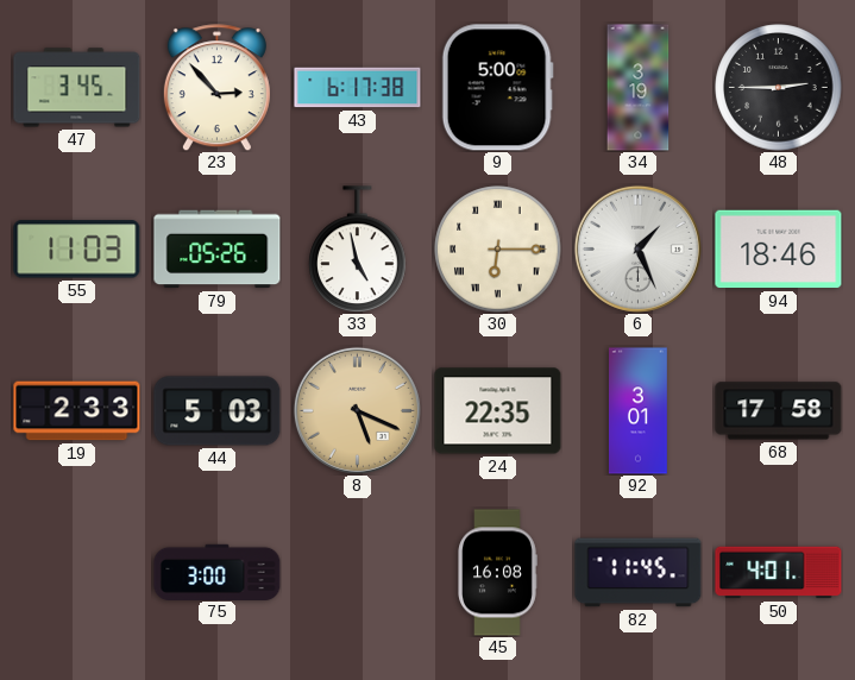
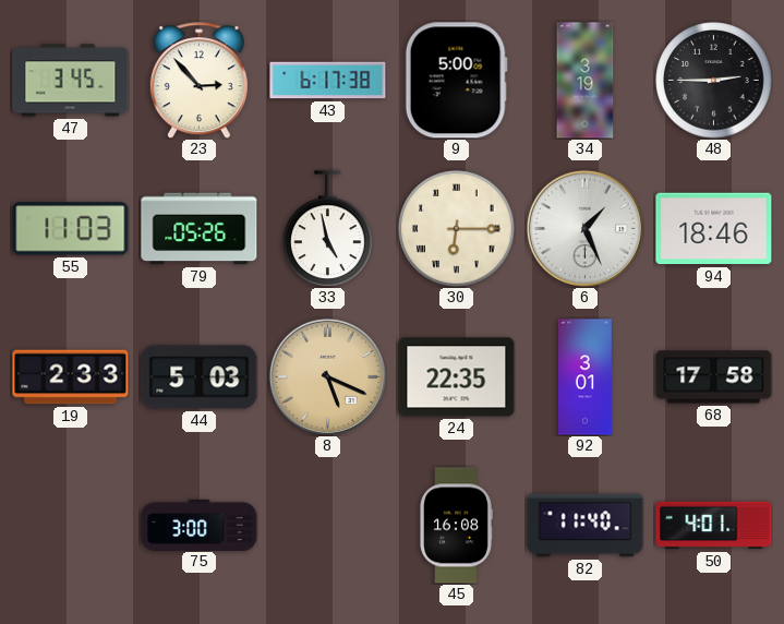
82: 11:45 -> 11:40
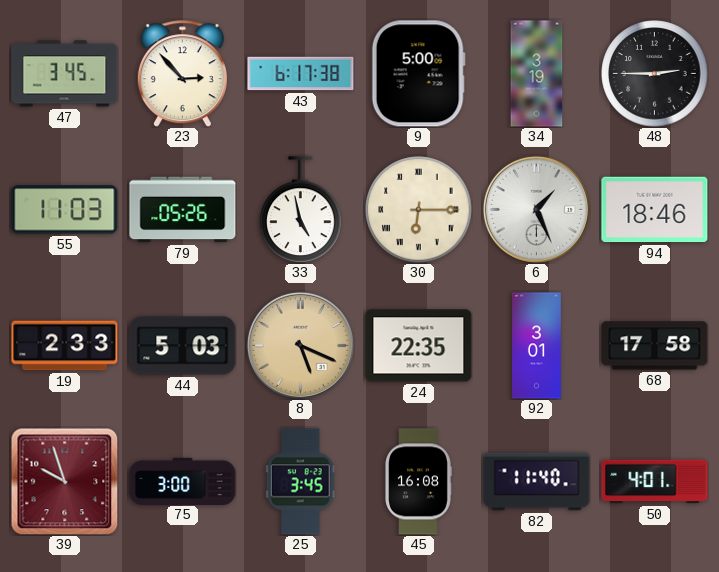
39: none -> 9:57
25: none -> 3:45
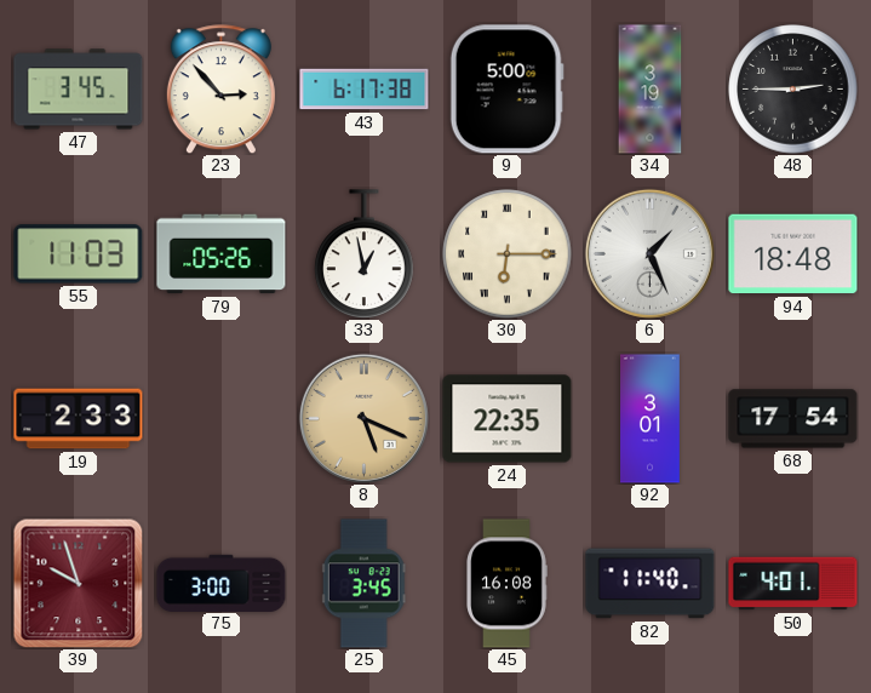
33: 4:58 -> 12:58
94: 18:46 -> 18:48
44: 5:03 -> none
68: 17:58 -> 17:54
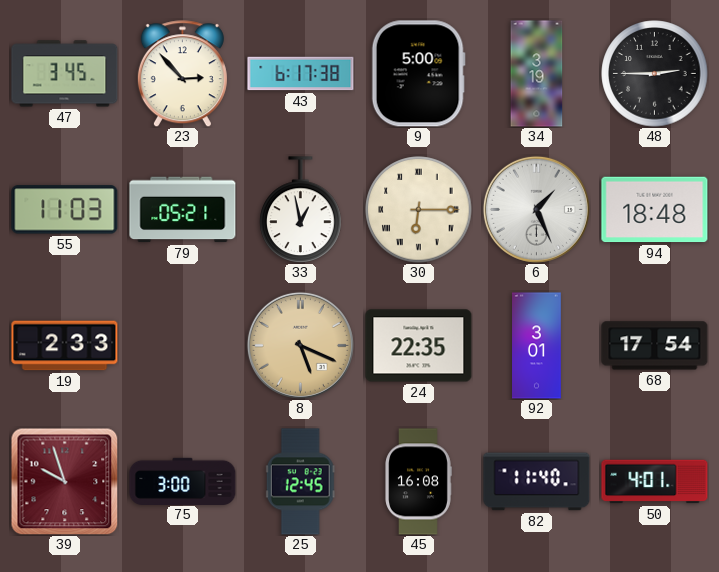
79: 05:26 -> 05:21
25: 3:45 -> 12:45
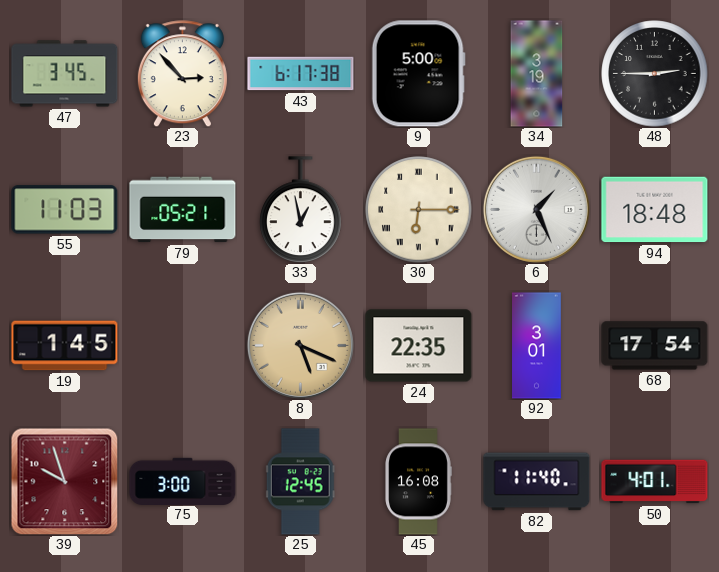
19: 2:33 -> 1:45
